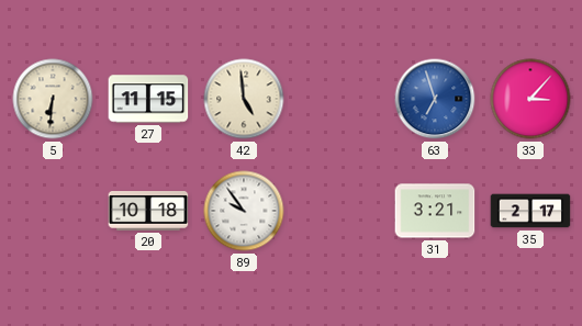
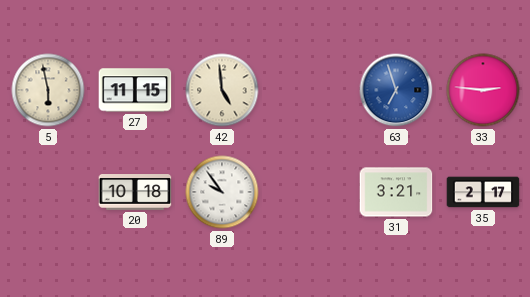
5: 6:31 -> 5:58
33: 3:07 -> 2:46
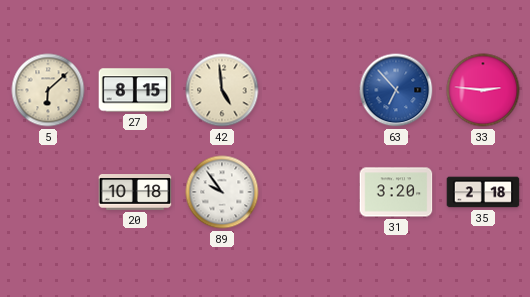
5: 5:58 -> 6:08
27: 11:15 -> 8:15
63: 6:57 -> 6:53
31: 3:21 -> 3:20
35: 2:17 -> 2:18
